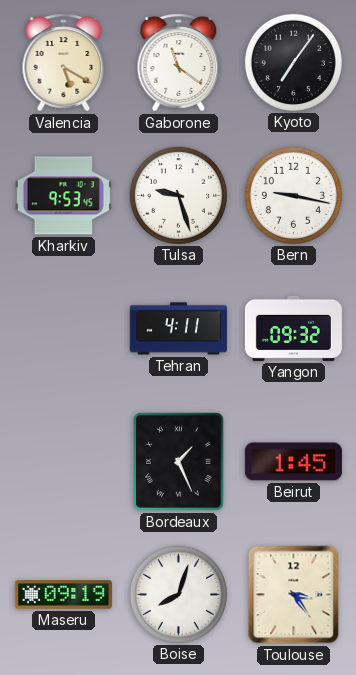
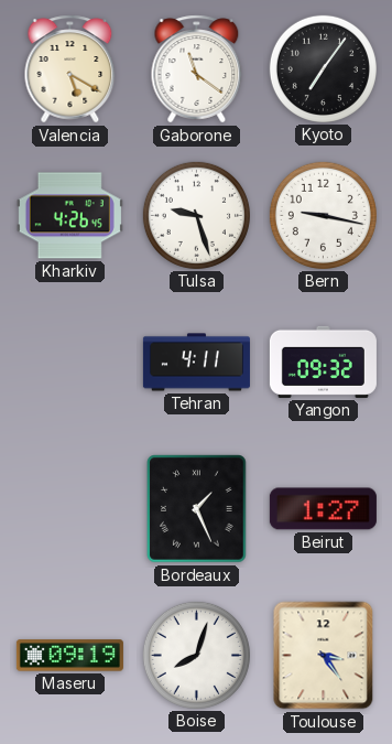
Kharkiv: 9:53 -> 4:26
Beirut: 1:45 -> 1:27
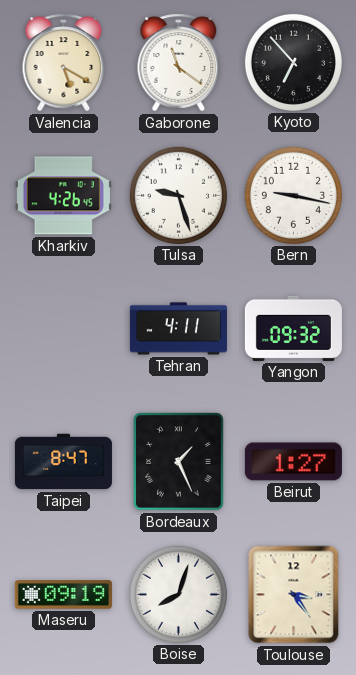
Kyoto: 7:06 -> 6:53
Taipei: none -> 8:47
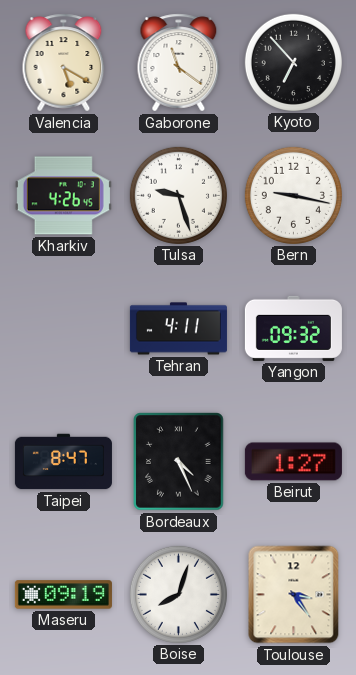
Bordeaux: 1:26 -> 4:26
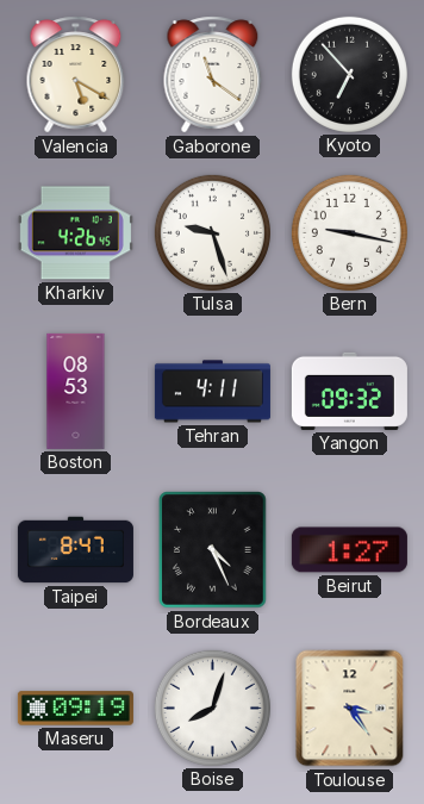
Boston: none -> 08:53
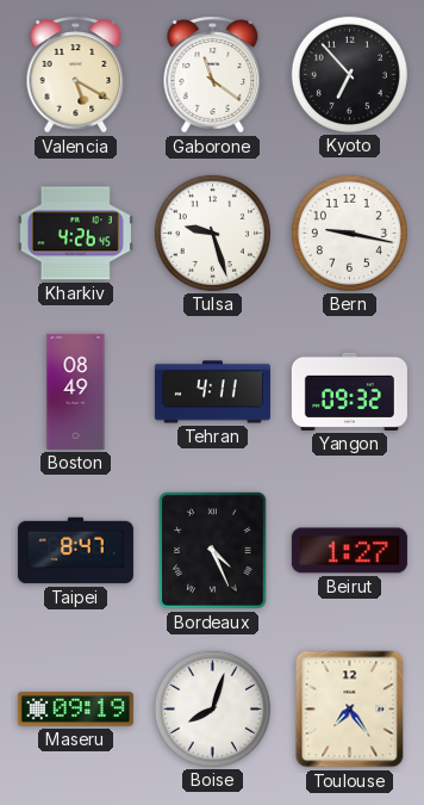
Boston: 08:53 -> 08:49
Toulouse: 3:24 -> 7:24
